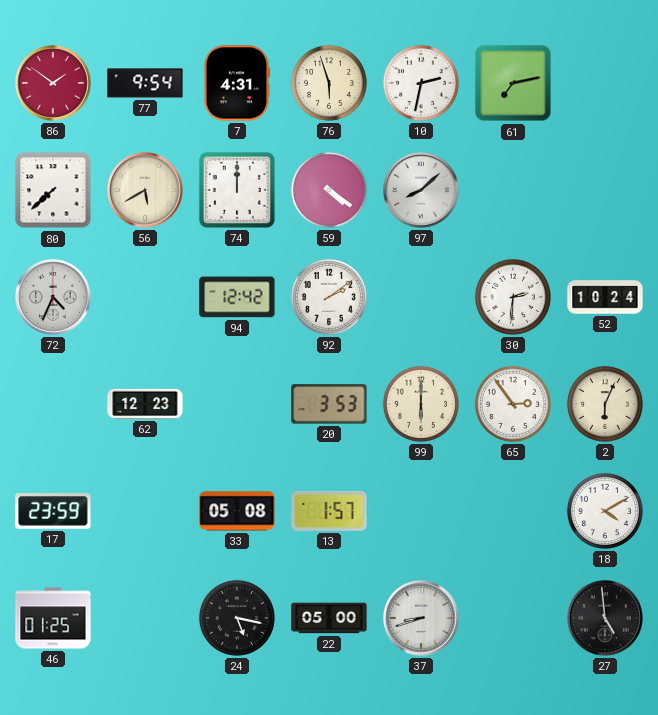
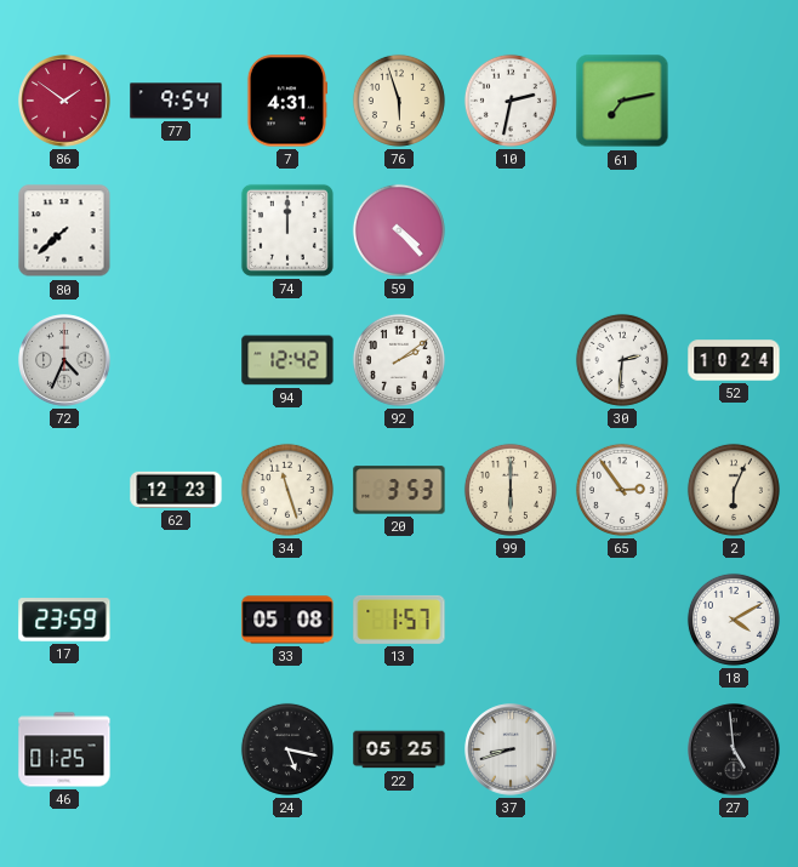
56: 5:40 -> none
59: 4:21 -> 4:23
97: 8:08 -> none
34: none -> 11:27
22: 05:00 -> 05:25
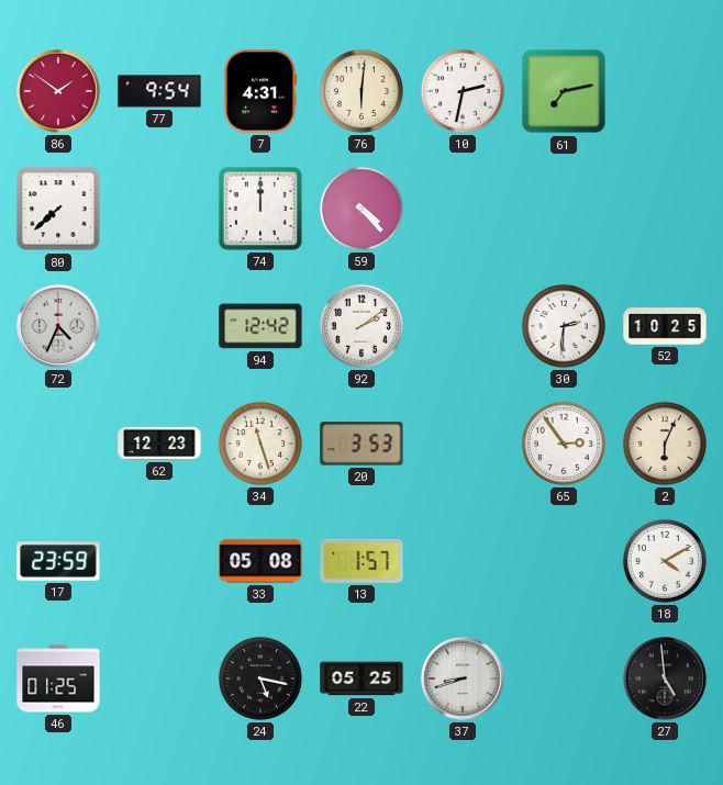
76: 5:57 -> 6:01
52: 10:24 -> 10:25
99: 6:00 -> none
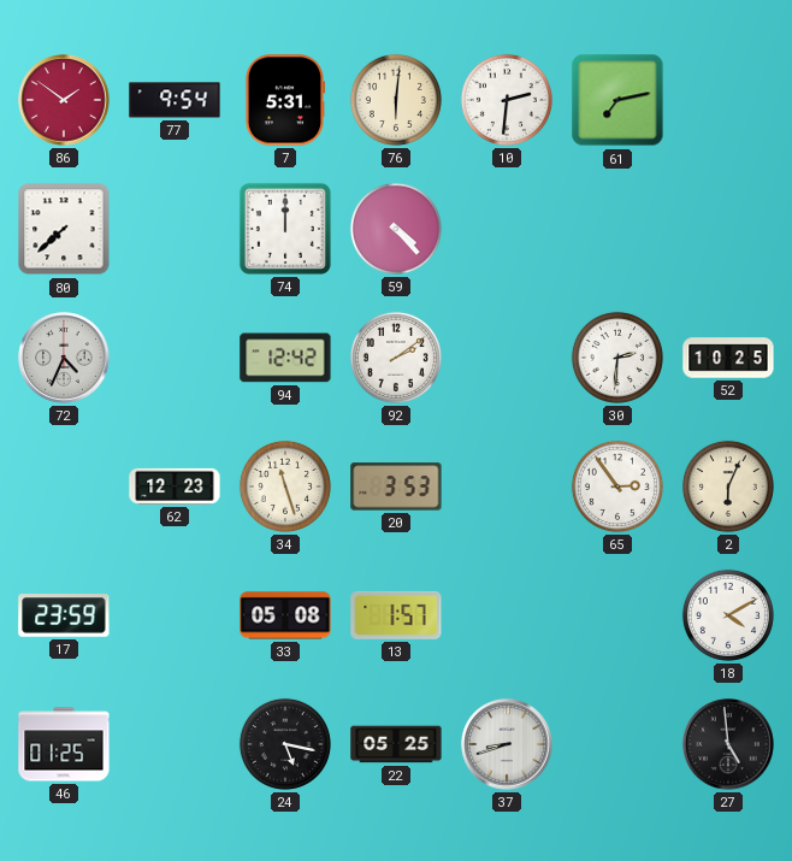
7: 4:31 -> 5:31
10: 2:32 -> 2:31
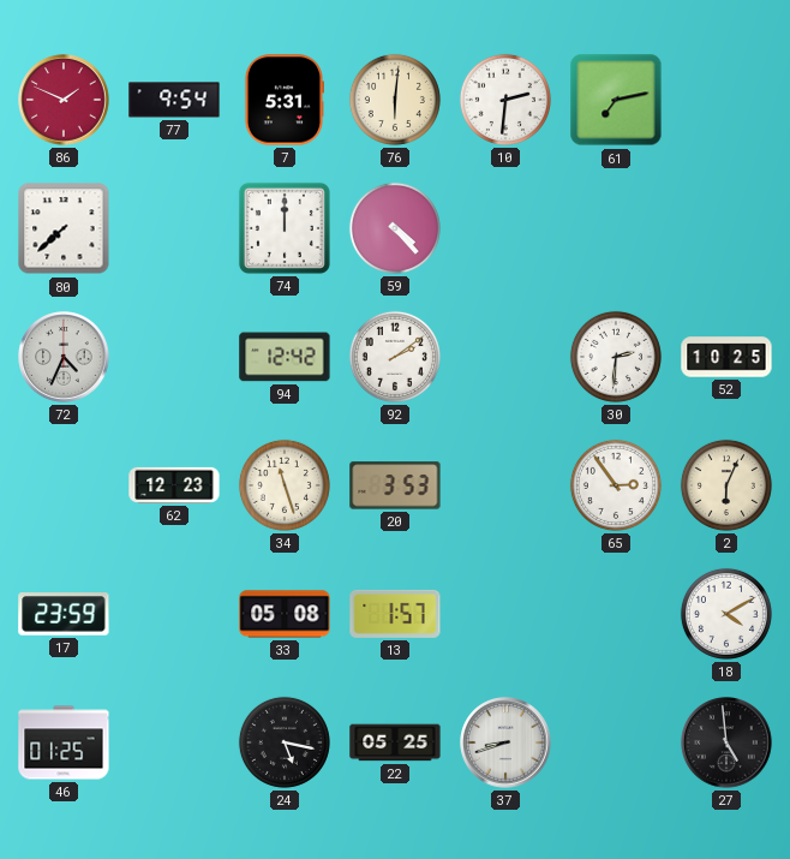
86: 1:51 -> 1:49
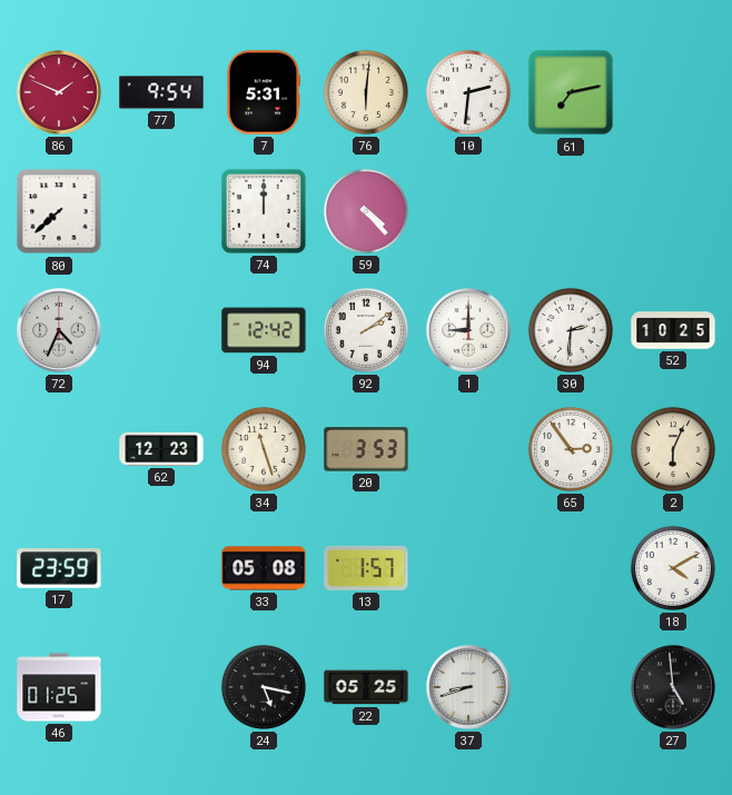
1: none -> 9:00
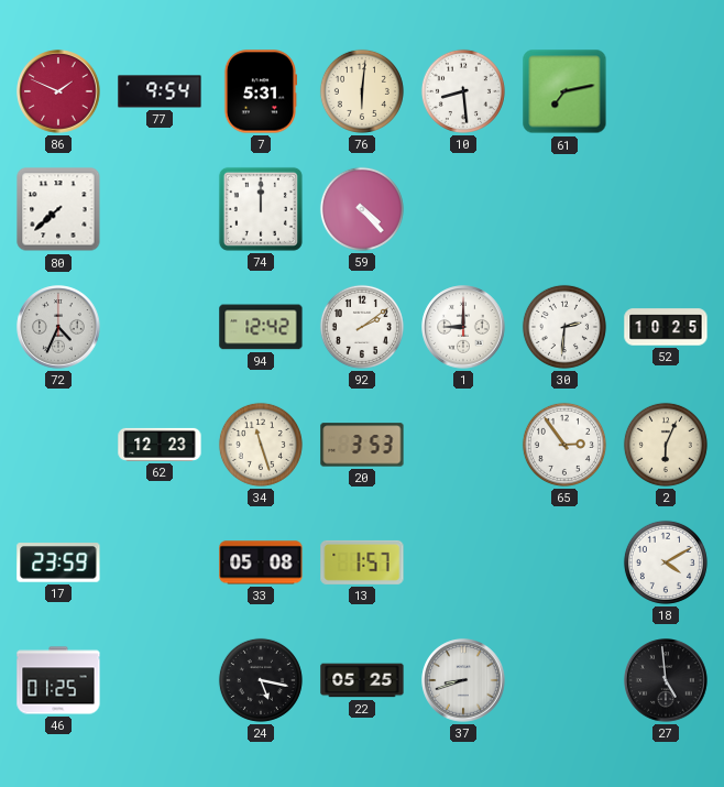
10: 2:31 -> 8:29
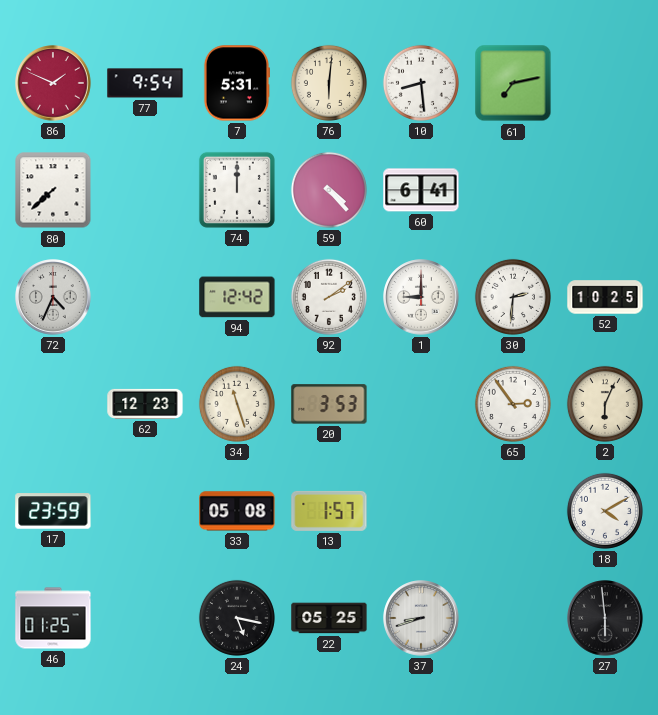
60: none -> 6:41
27: 4:59 -> 5:59
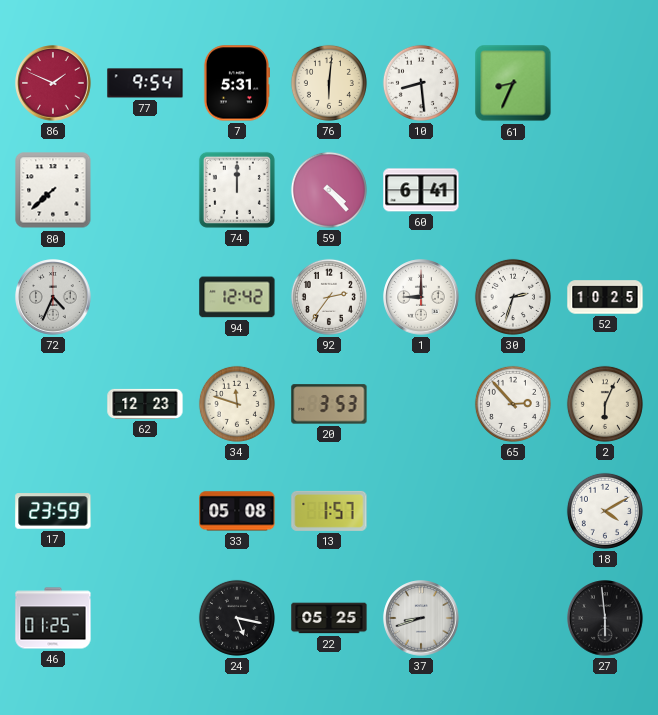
61: 7:13 -> 8:34
92: 2:09 -> 2:36
30: 2:31 -> 2:33
34: 11:27 -> 11:48
65: 2:54 -> 2:53
